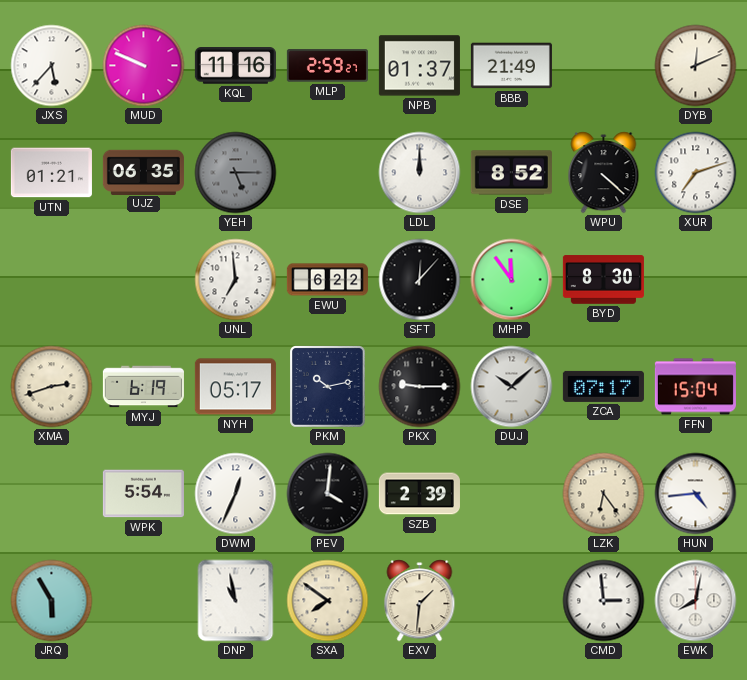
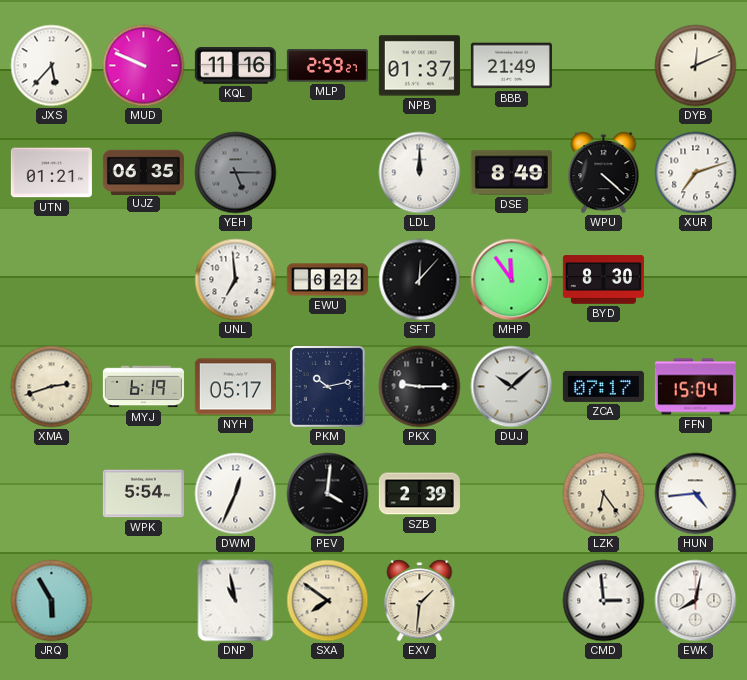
DSE: 8:52 -> 8:49
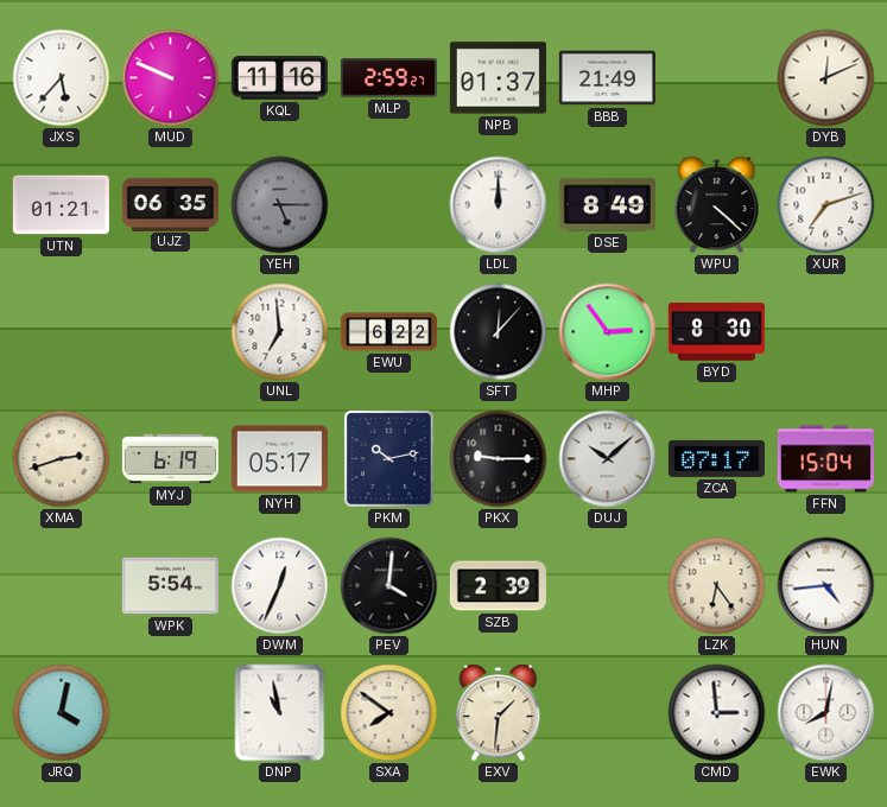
MHP: 11:54 -> 2:54
JRQ: 5:55 -> 4:02
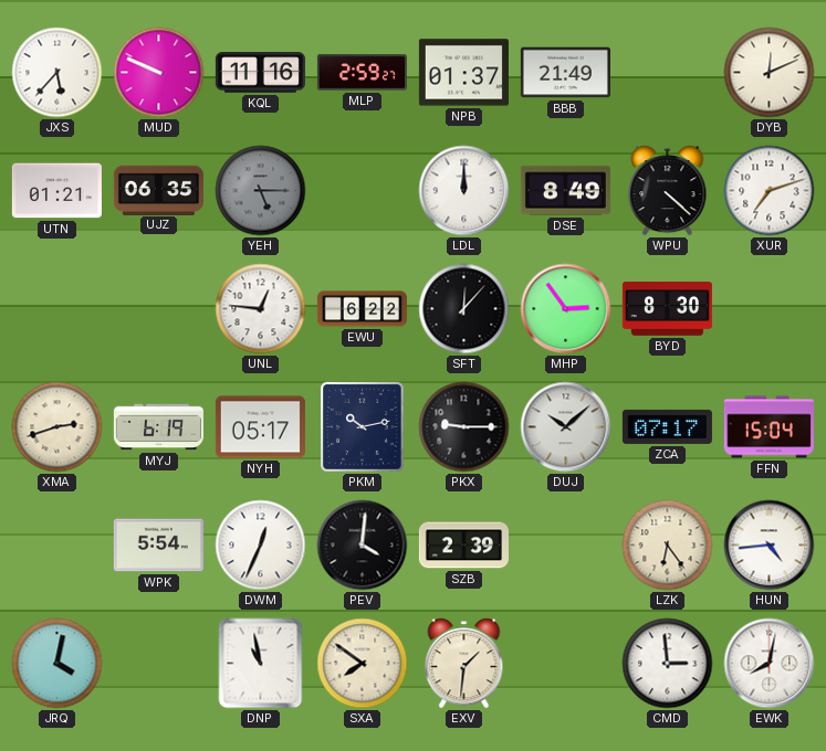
UNL: 6:59 -> 12:46
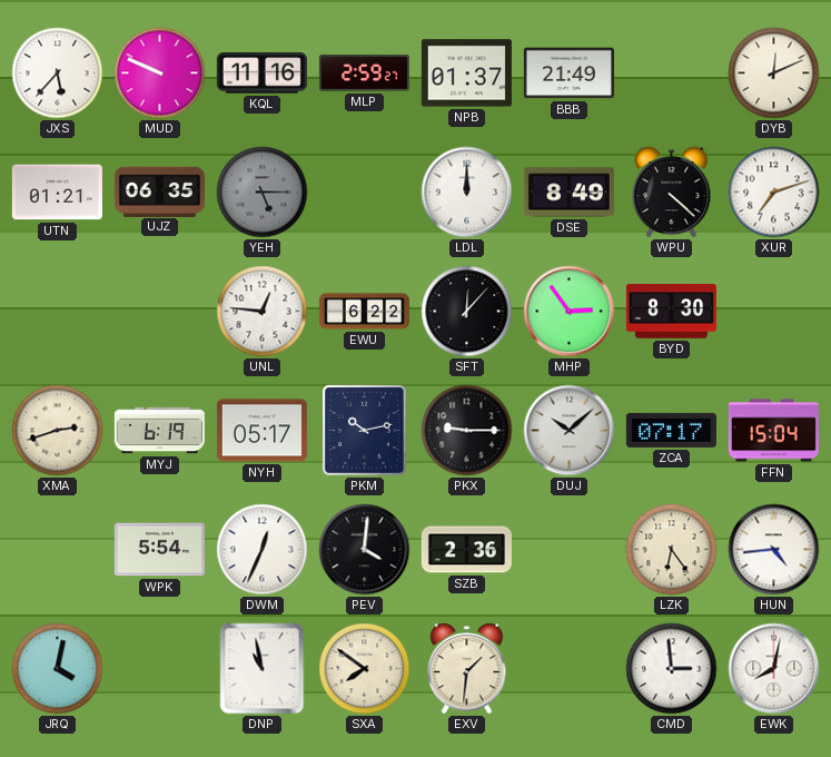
SZB: 2:39 -> 2:36
